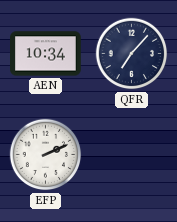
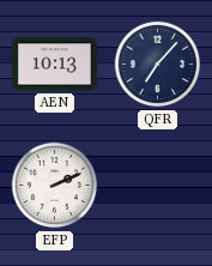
AEN: 10:34 -> 10:13
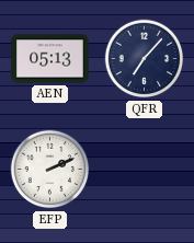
AEN: 10:13 -> 05:13
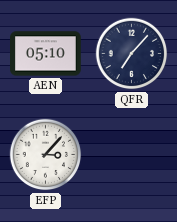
AEN: 05:13 -> 05:10
EFP: 2:11 -> 3:07
